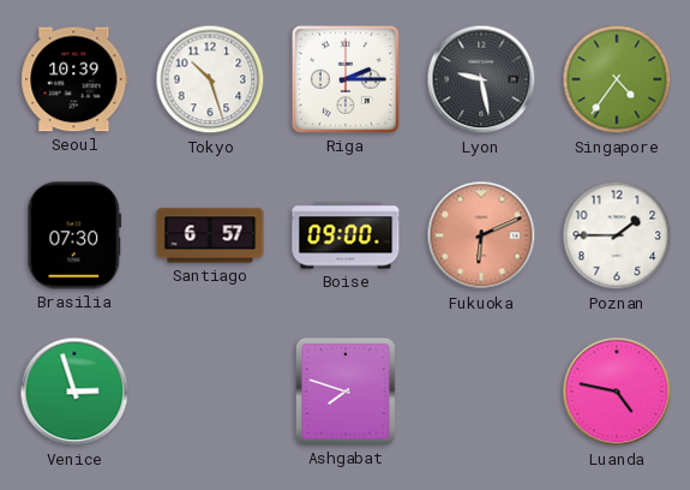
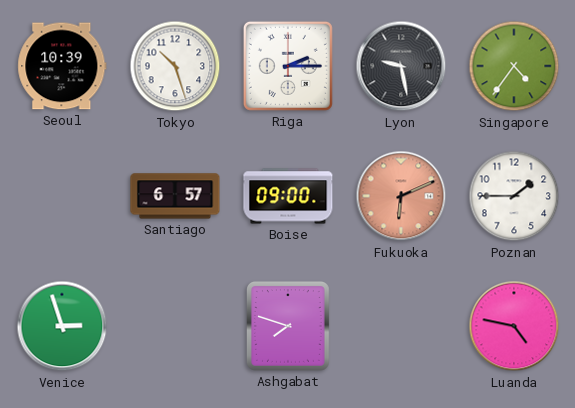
Brasilia: 07:30 -> none
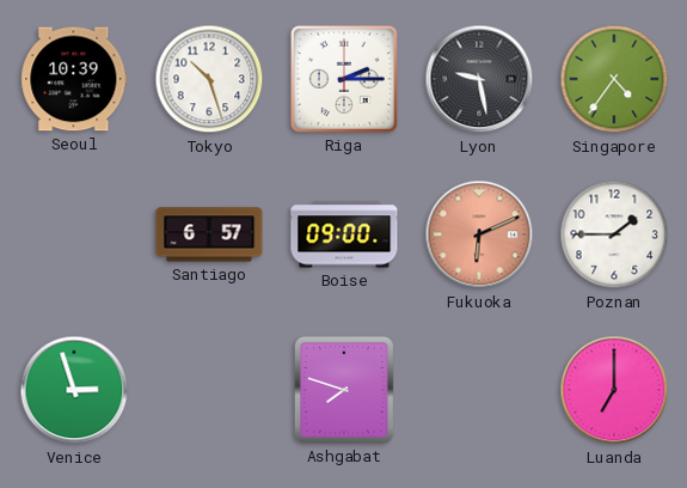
Luanda: 4:47 -> 7:00
